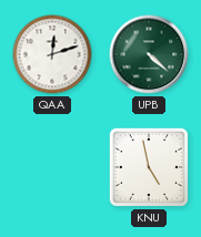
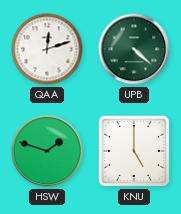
HSW: none -> 1:48
KNU: 4:58 -> 5:00
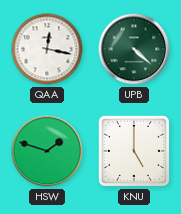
QAA: 12:12 -> 12:17
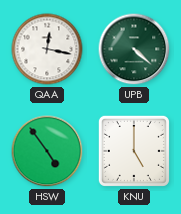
HSW: 1:48 -> 4:54
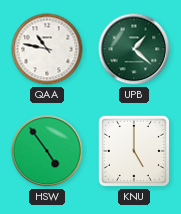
QAA: 12:17 -> 10:47
UPB: 4:22 -> 1:22
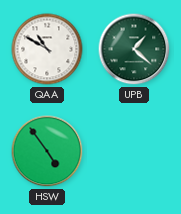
QAA: 10:47 -> 10:50
KNU: 5:00 -> none
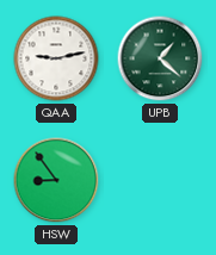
QAA: 10:50 -> 9:13
HSW: 4:54 -> 8:54
